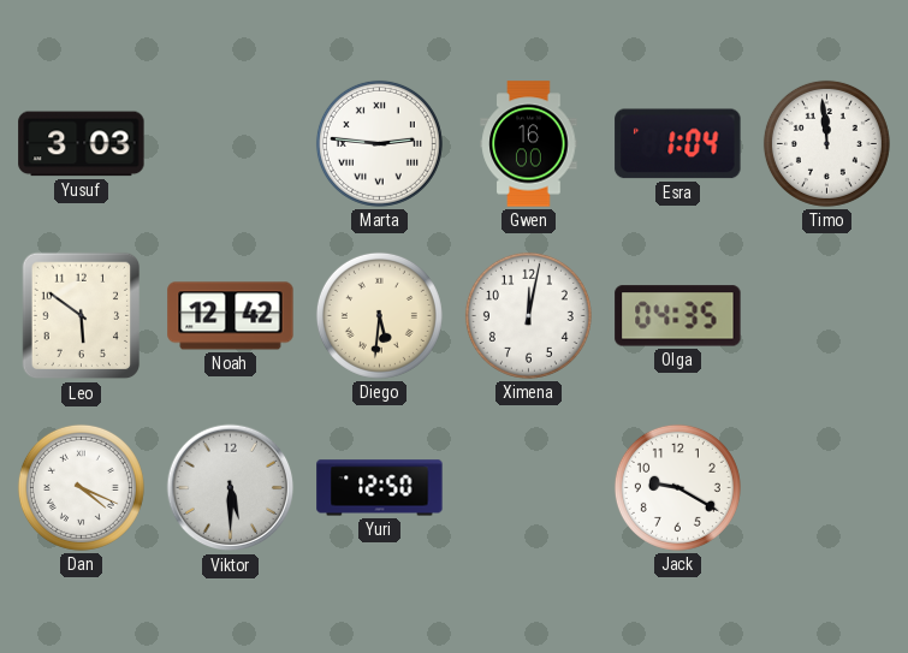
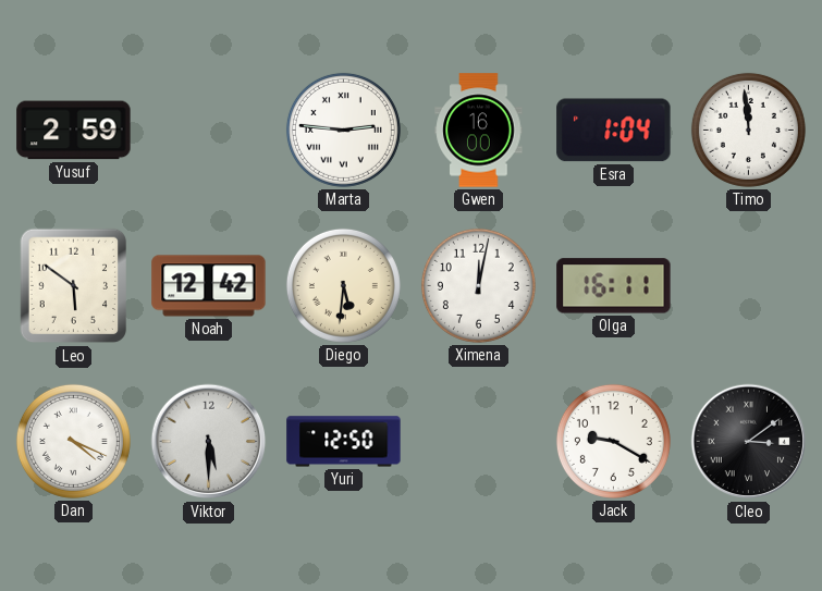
Yusuf: 3:03 -> 2:59
Olga: 04:35 -> 16:11
Cleo: none -> 3:09
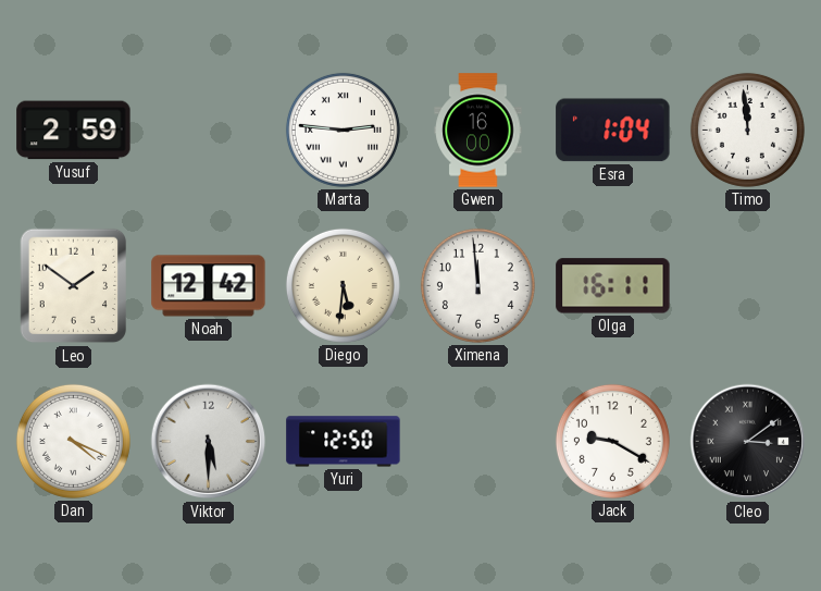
Leo: 5:51 -> 1:51
Ximena: 12:02 -> 11:59
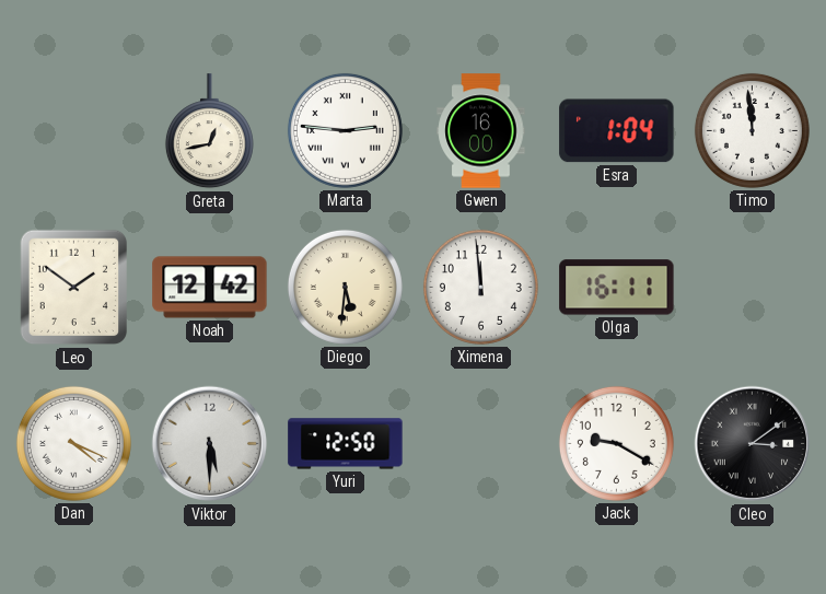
Yusuf: 2:59 -> none
Greta: none -> 12:43
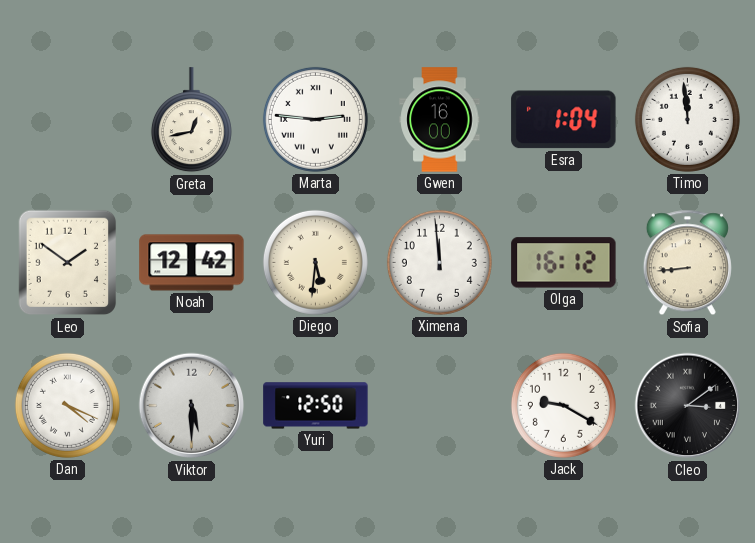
Olga: 16:11 -> 16:12
Sofia: none -> 8:44
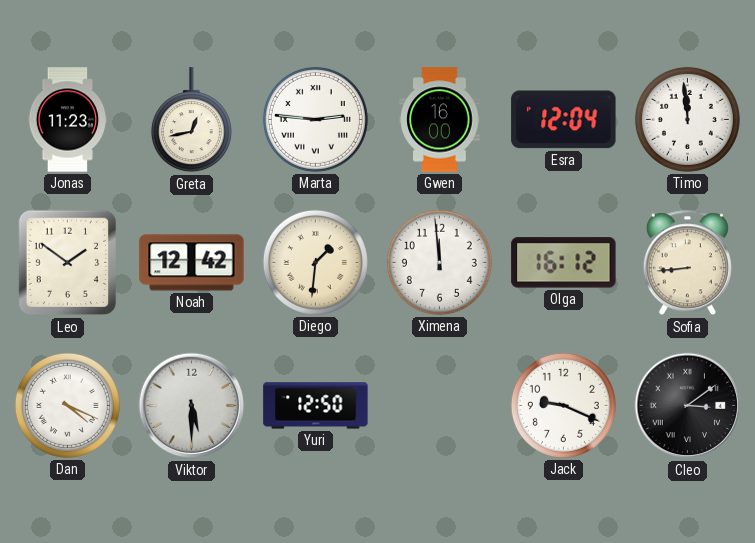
Jonas: none -> 11:23
Esra: 1:04 -> 12:04
Diego: 5:31 -> 1:31
Jack: 9:20 -> 9:19
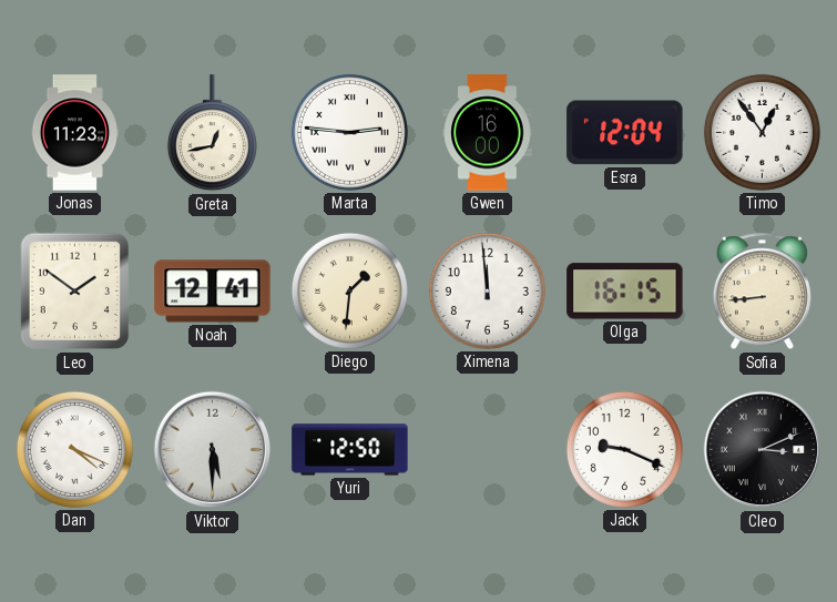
Timo: 11:59 -> 12:54
Noah: 12:42 -> 12:41
Olga: 16:12 -> 16:15
Cleo: 3:09 -> 3:11
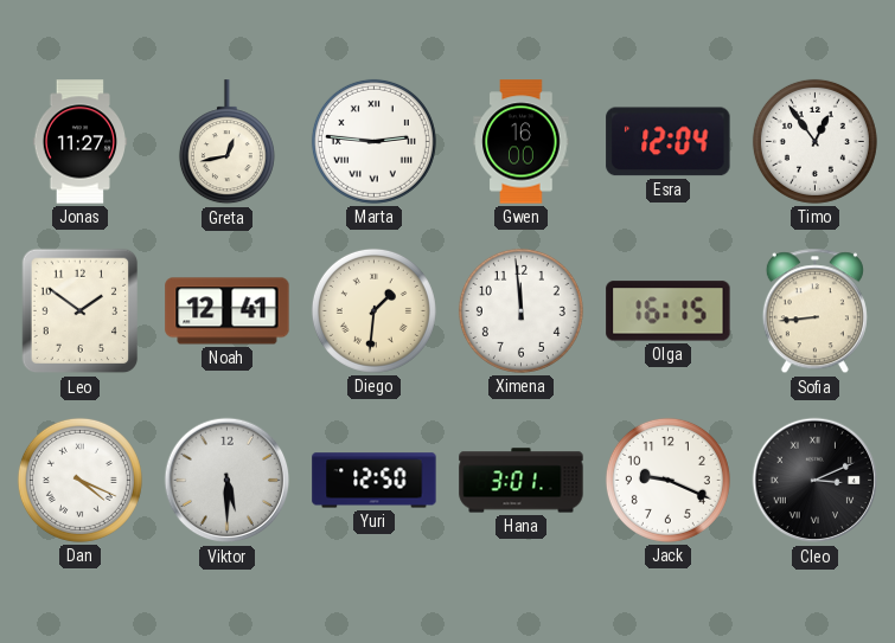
Jonas: 11:23 -> 11:27
Hana: none -> 3:01
